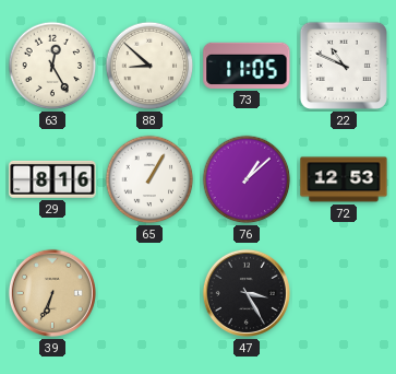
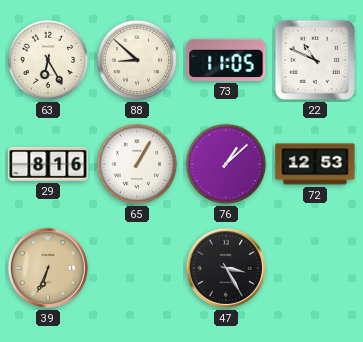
63: 12:25 -> 6:25
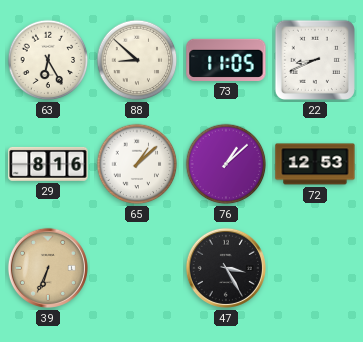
22: 10:49 -> 8:41
65: 1:05 -> 1:08
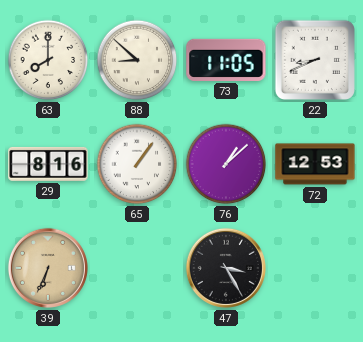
63: 6:25 -> 8:00
65: 1:08 -> 1:06
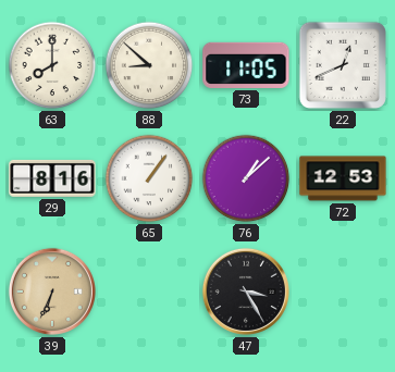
22: 8:41 -> 12:41
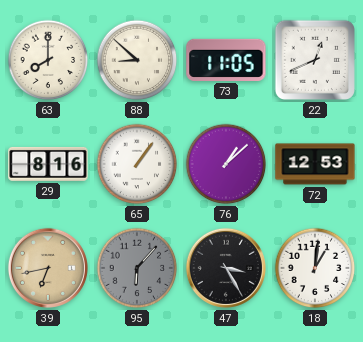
39: 6:34 -> 6:43
95: none -> 6:07
18: none -> 1:01
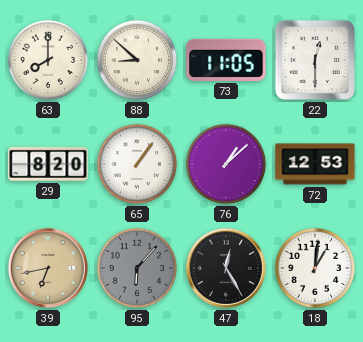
22: 12:41 -> 12:30
29: 8:16 -> 8:20
47: 3:25 -> 12:25
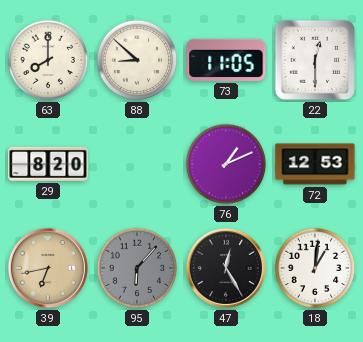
65: 1:06 -> none
76: 1:08 -> 1:11
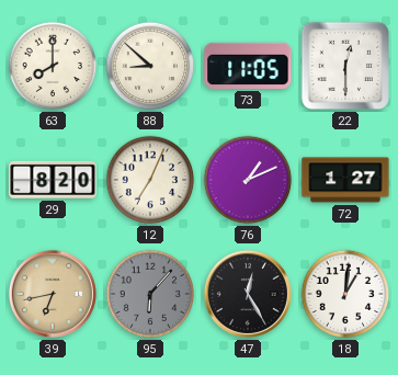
12: none -> 7:04
72: 12:53 -> 1:27
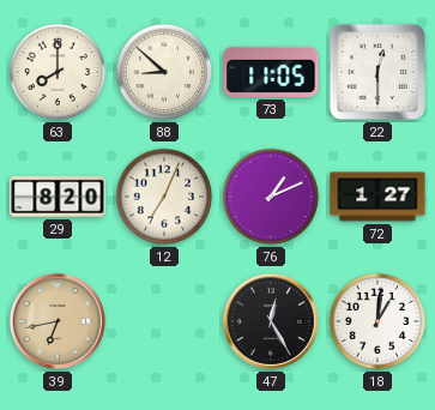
95: 6:07 -> none
